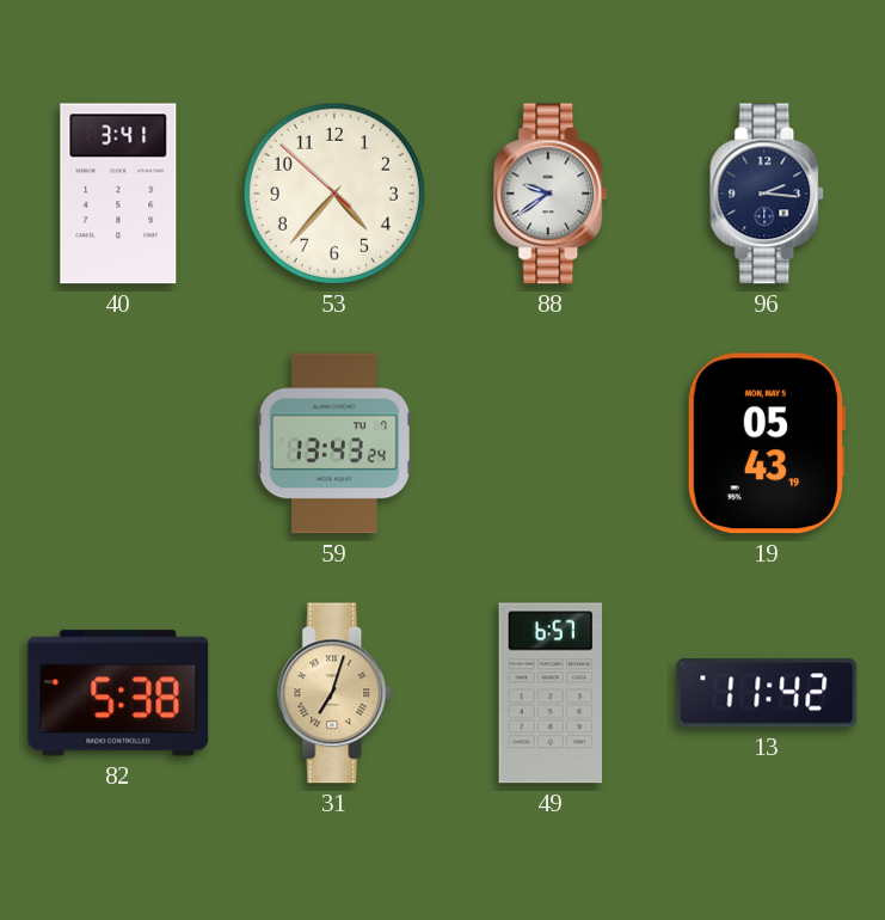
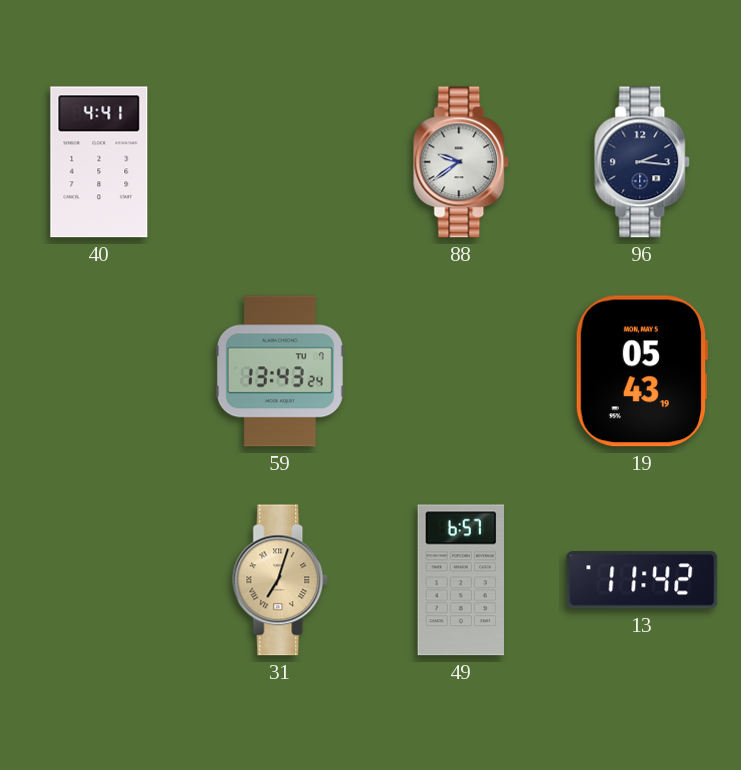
40: 3:41 -> 4:41
53: 4:36 -> none
82: 5:38 -> none
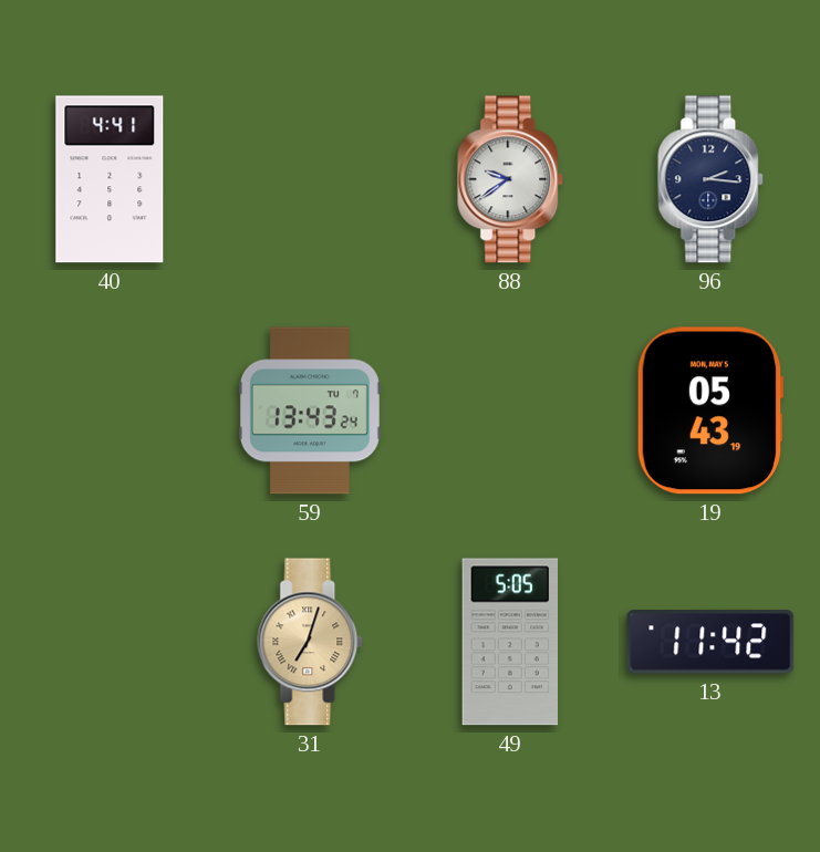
49: 6:57 -> 5:05
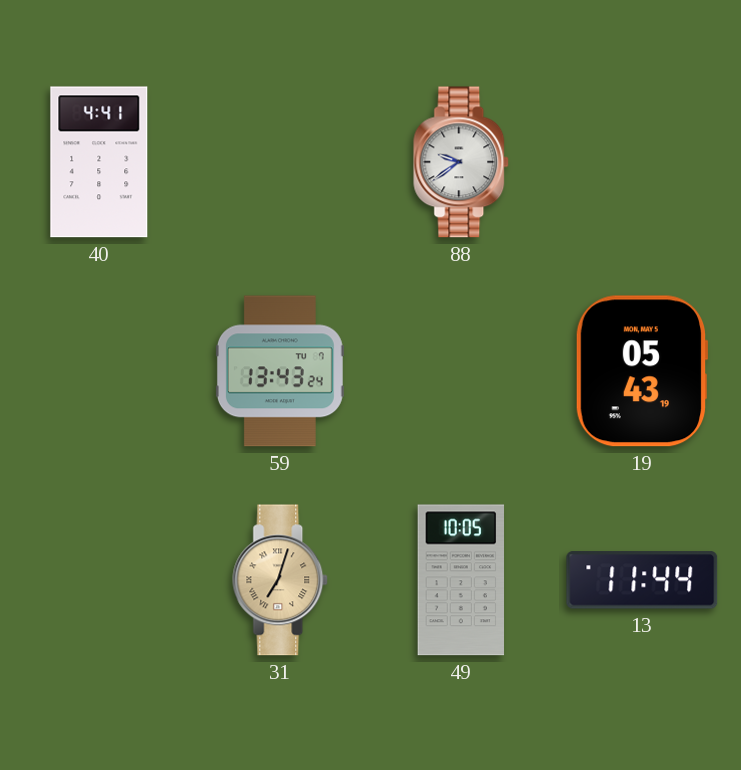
96: 2:16 -> none
49: 5:05 -> 10:05
13: 11:42 -> 11:44
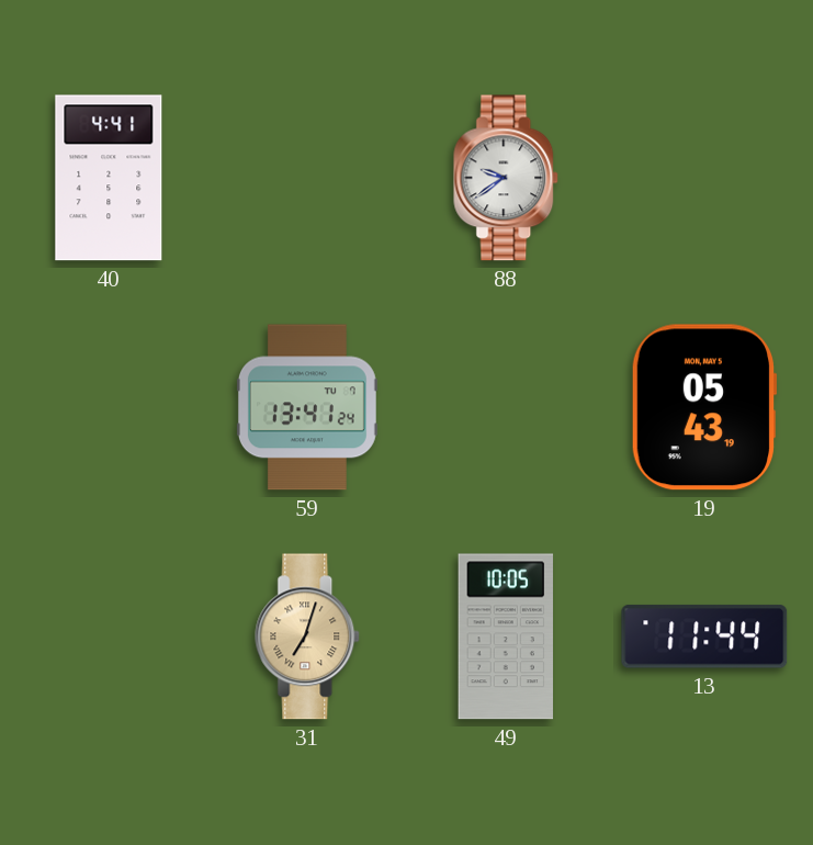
59: 13:43 -> 13:41
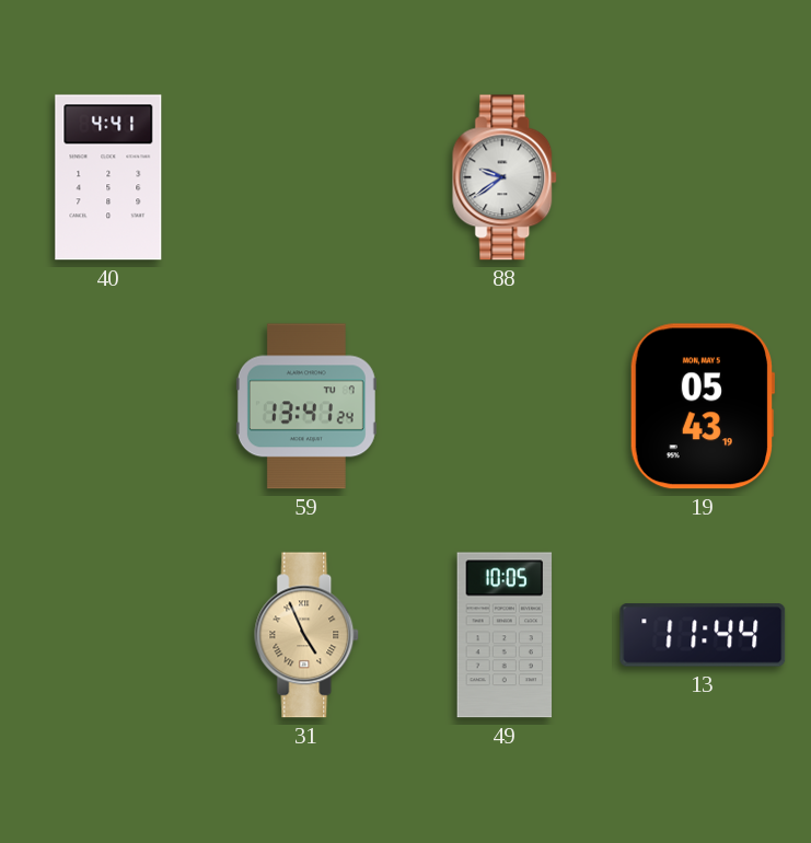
31: 7:03 -> 4:56
